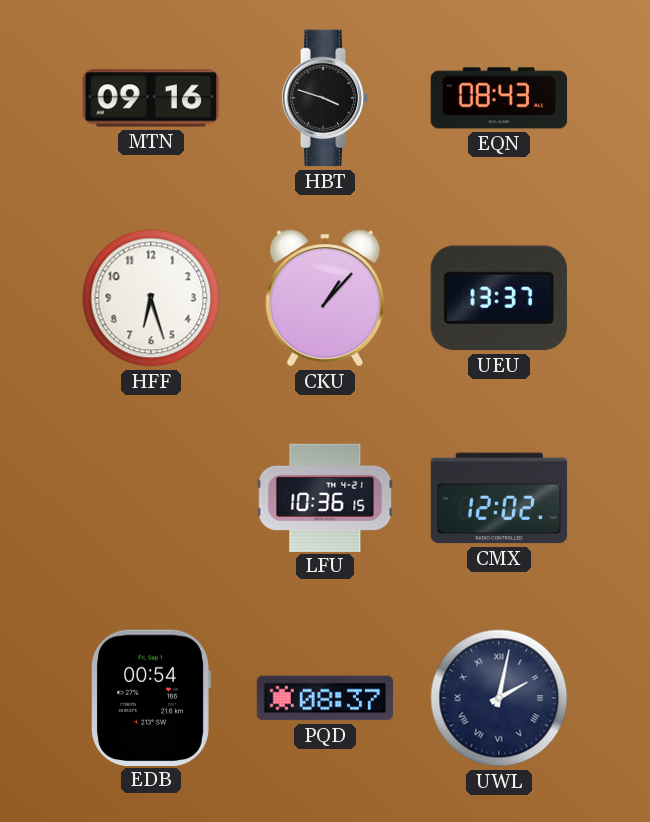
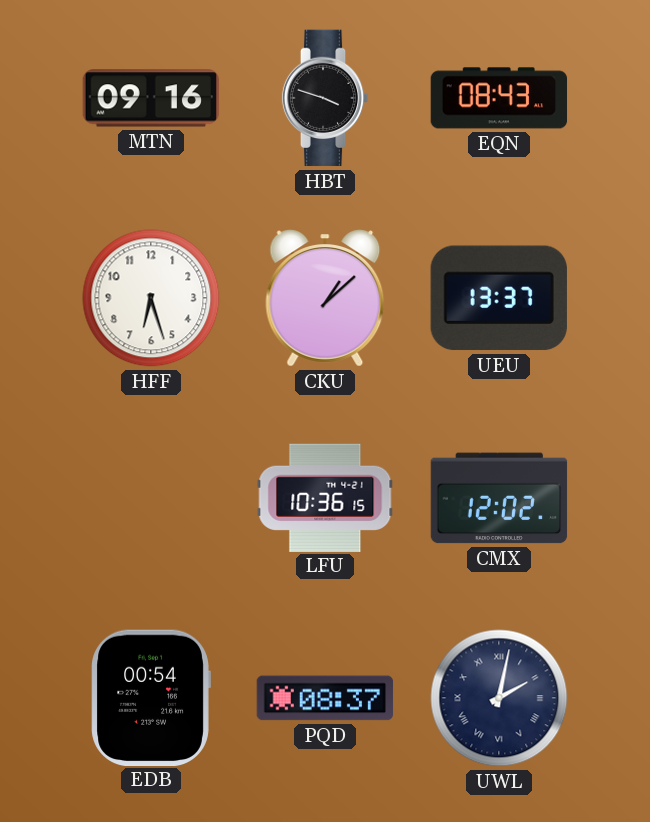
CKU: 1:07 -> 1:08
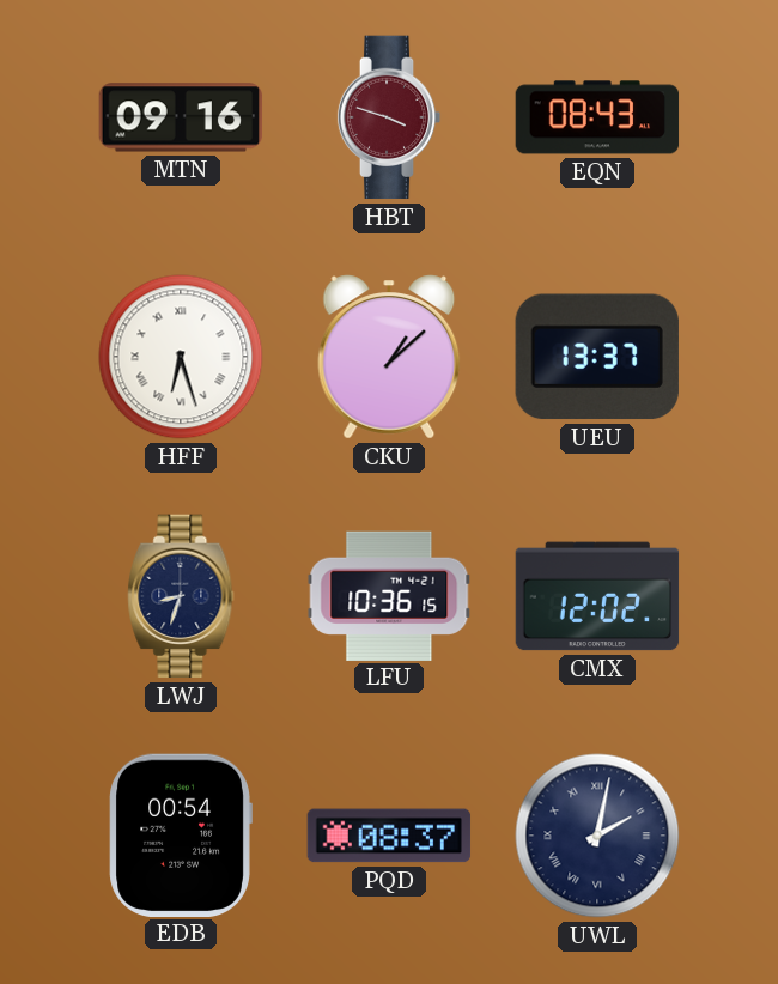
HBT dial: black -> burgundy
HFF numerals: Arabic -> Roman
LWJ: none -> 8:33
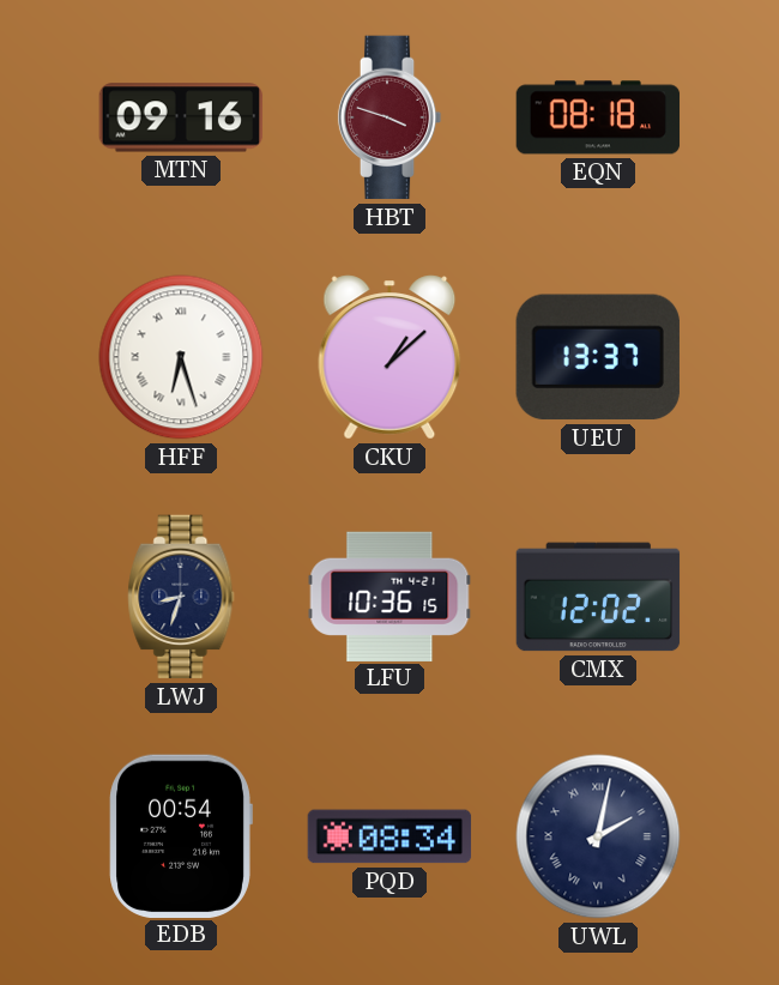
EQN: 08:43 -> 08:18
PQD: 08:37 -> 08:34
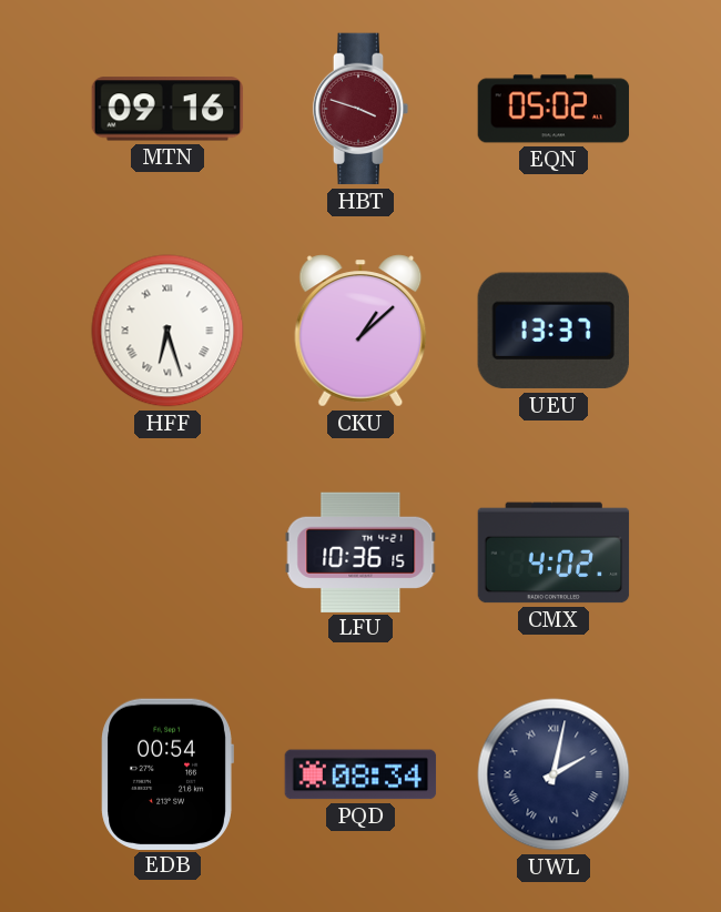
EQN: 08:18 -> 05:02
LWJ: 8:33 -> none
CMX: 12:02 -> 4:02
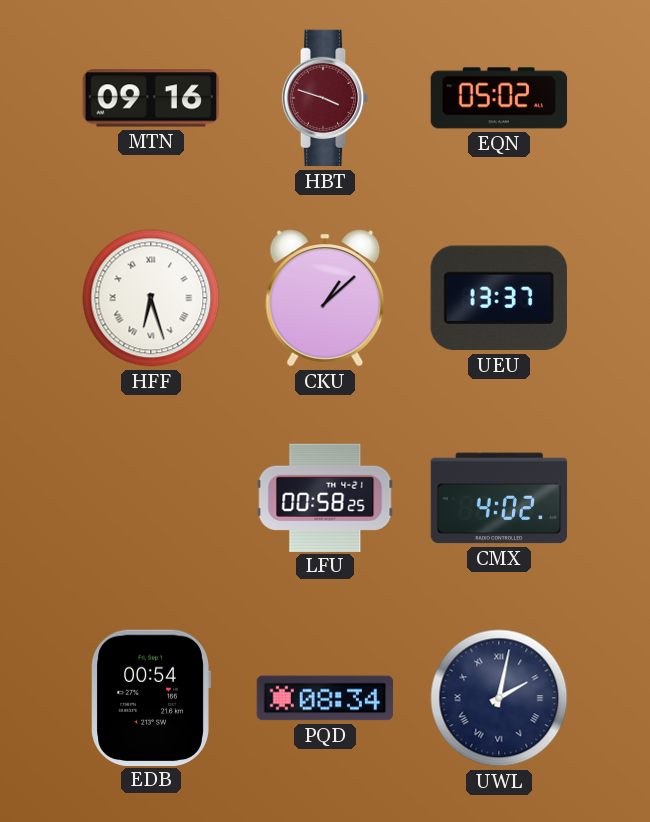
LFU: 10:36 -> 00:58
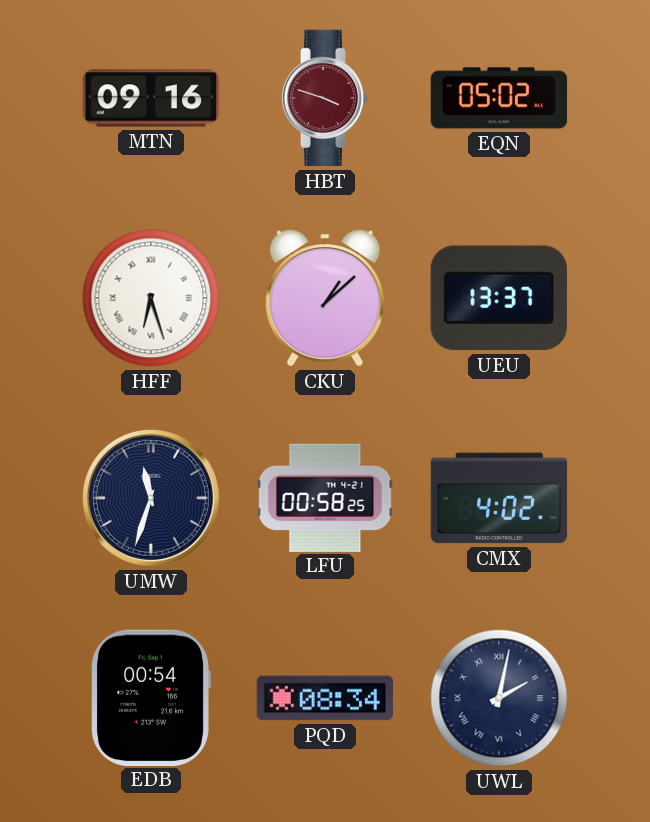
UMW: none -> 11:33
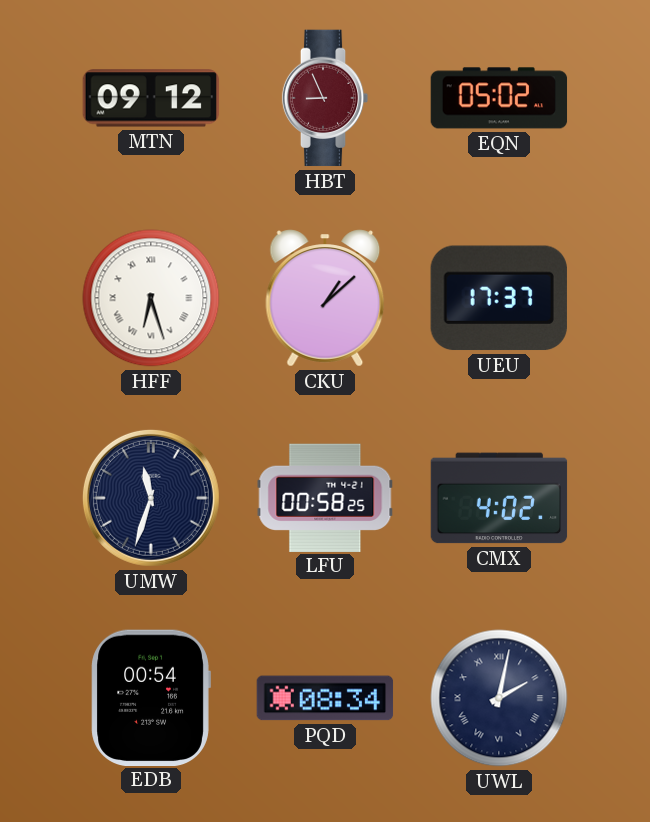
MTN: 09:16 -> 09:12
HBT: 3:48 -> 8:56
UEU: 13:37 -> 17:37
